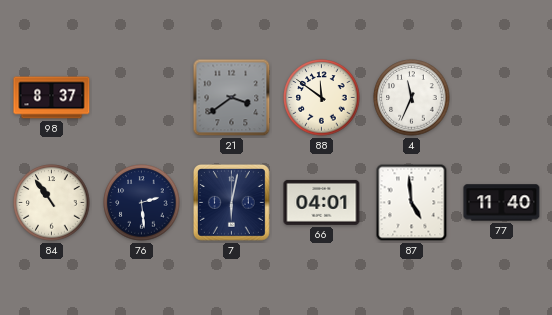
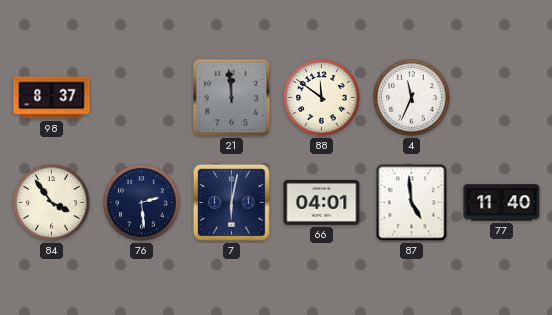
21: 3:39 -> 11:59
84: 10:54 -> 3:54
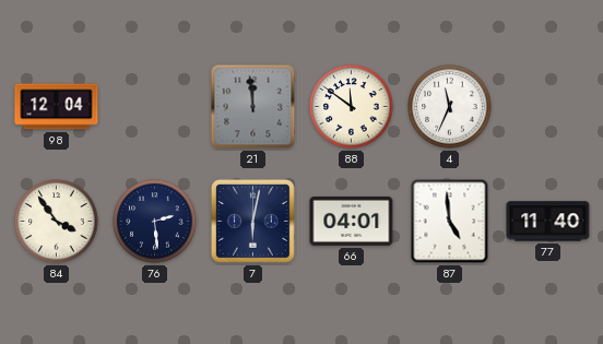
98: 8:37 -> 12:04
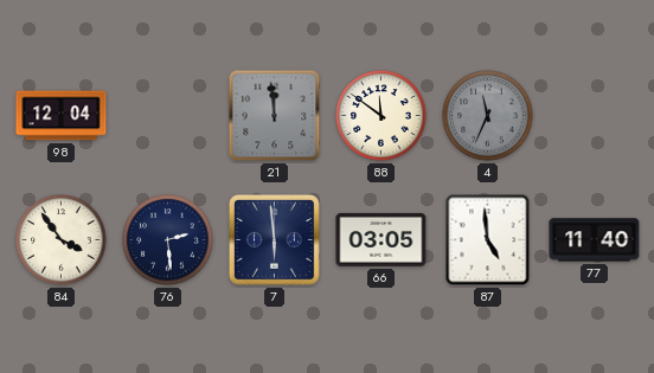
4 dial: white -> grey
7: 6:02 -> 5:59
66: 04:01 -> 03:05
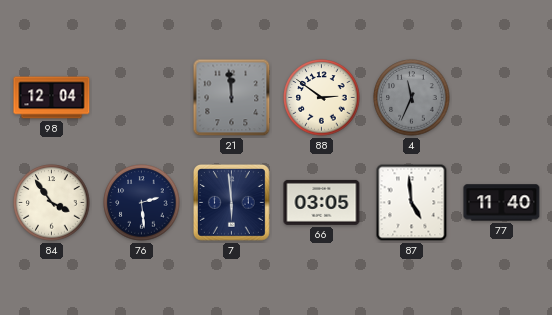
88: 11:51 -> 2:51
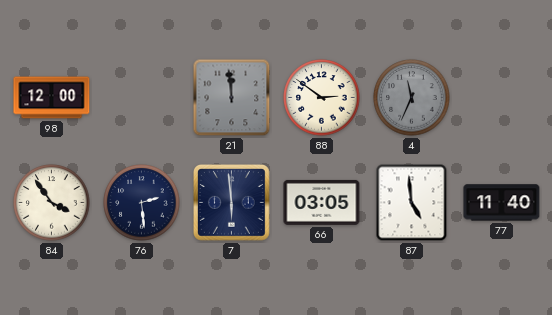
98: 12:04 -> 12:00
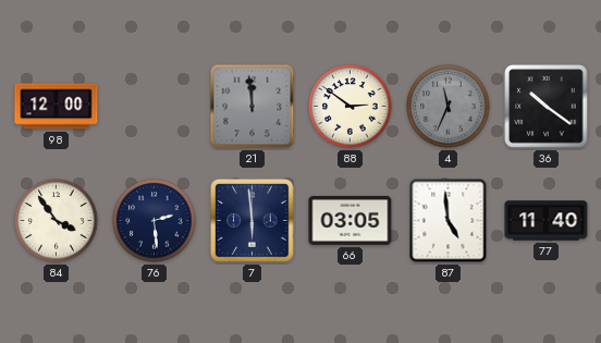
36: none -> 10:21
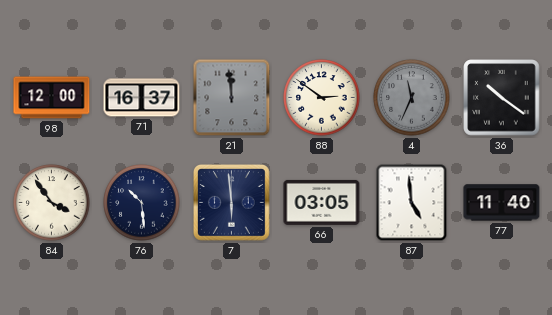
71: none -> 16:37
76: 2:29 -> 10:29
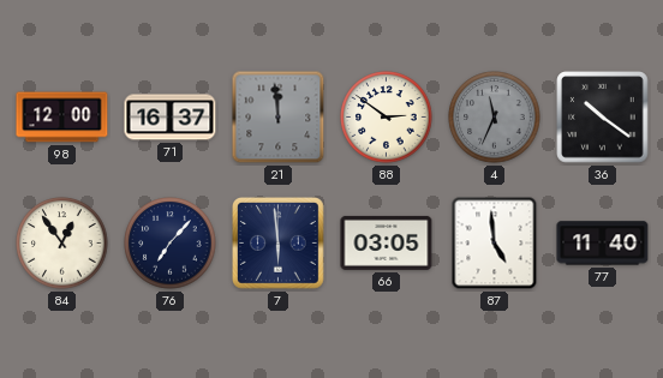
84: 3:54 -> 12:54
76: 10:29 -> 7:07
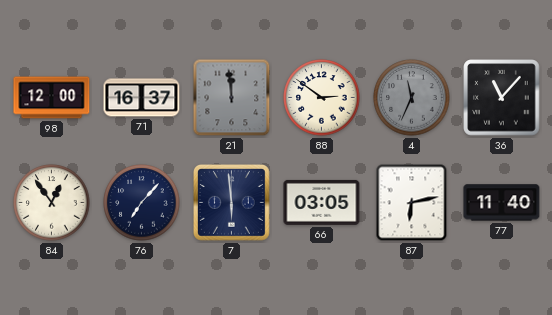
36: 10:21 -> 11:07
87: 4:59 -> 6:13
